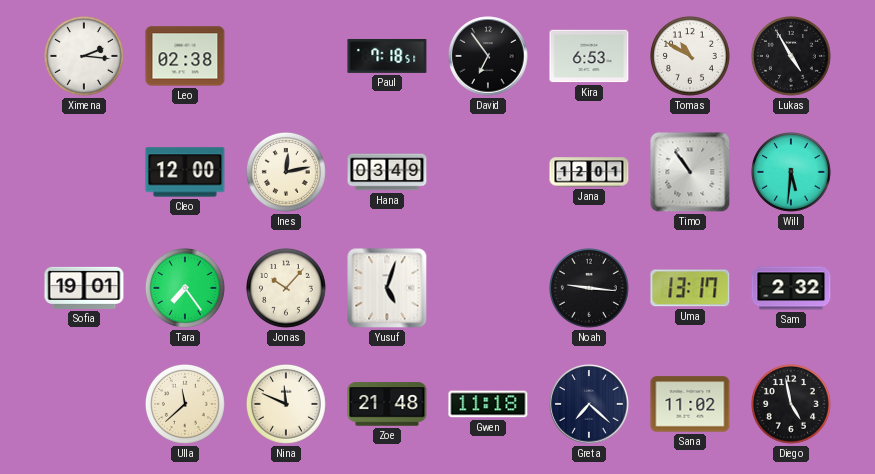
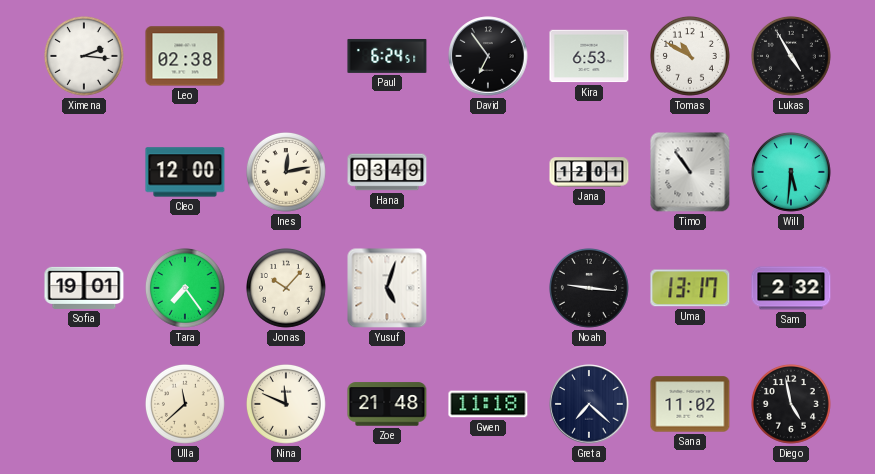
Paul: 7:18 -> 6:24
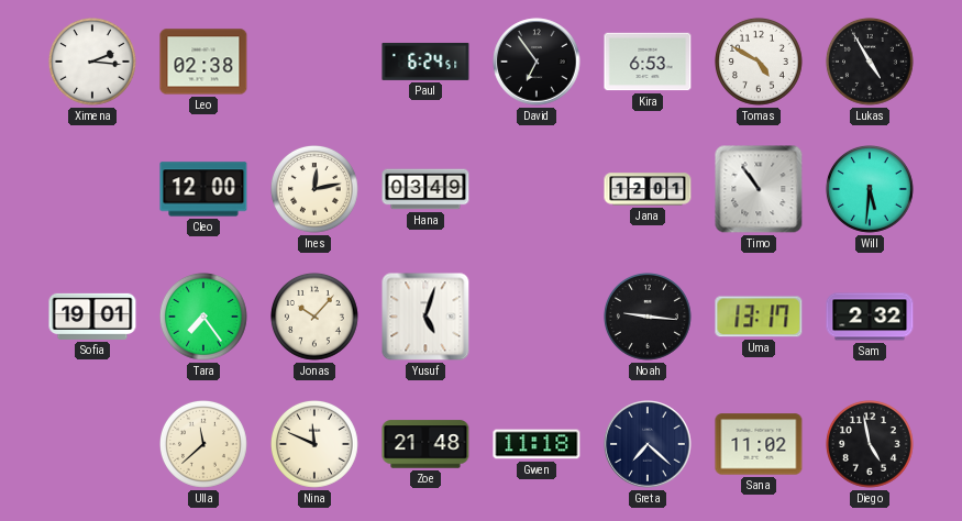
Tomas: 10:50 -> 4:50
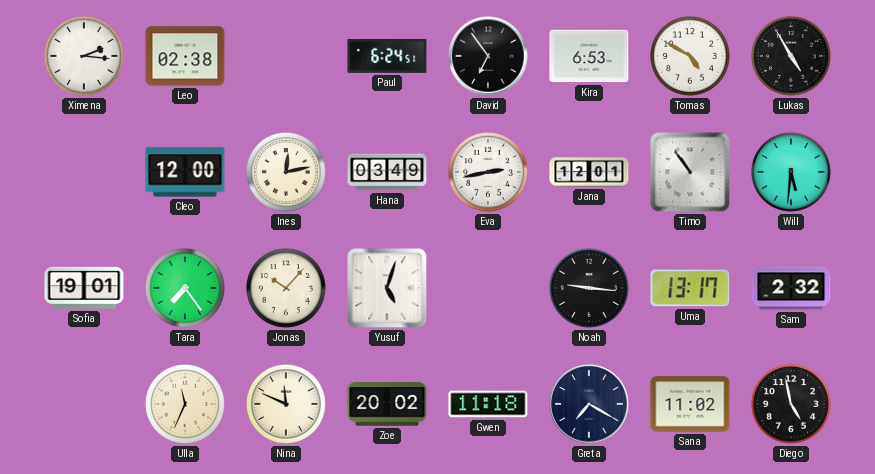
Eva: none -> 2:43
Ulla: 11:38 -> 11:34
Zoe: 21:48 -> 20:02
Greta: 7:22 -> 7:20
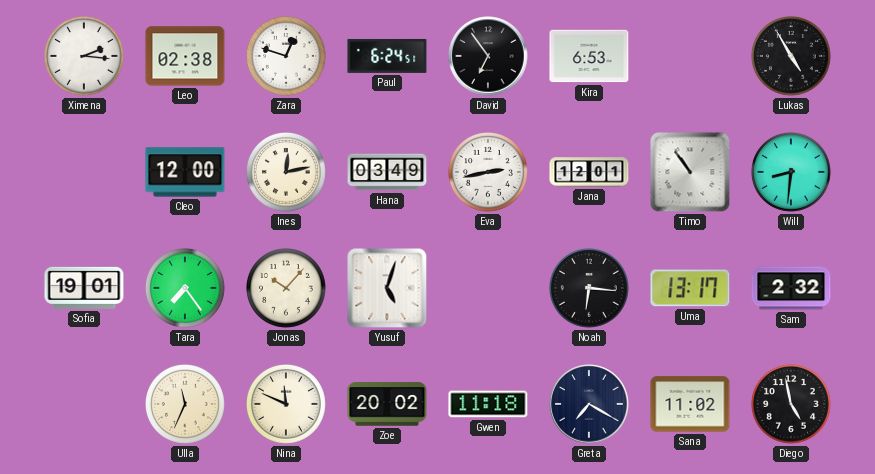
Zara: none -> 12:48
Tomas: 4:50 -> none
Will: 5:31 -> 8:31
Noah: 9:16 -> 6:16
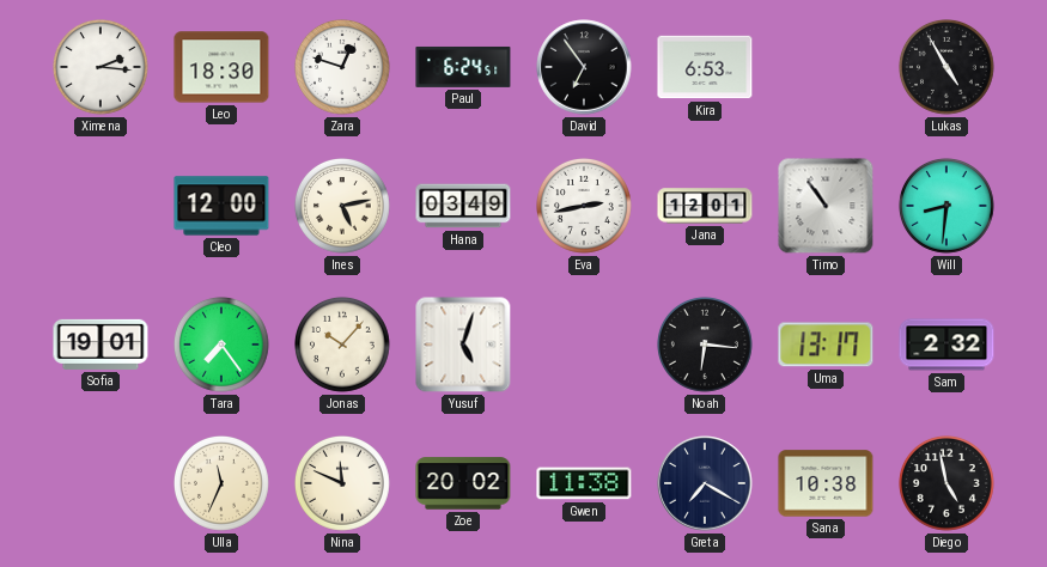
Leo: 02:38 -> 18:30
Ines: 12:13 -> 5:13
Gwen: 11:18 -> 11:38
Sana: 11:02 -> 10:38
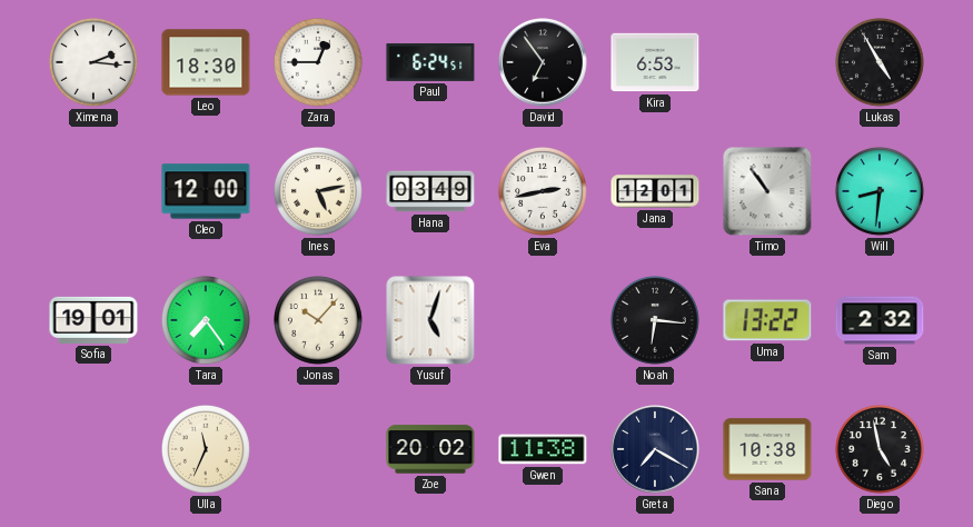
Zara: 12:48 -> 12:45
Uma: 13:17 -> 13:22
Nina: 11:49 -> none
